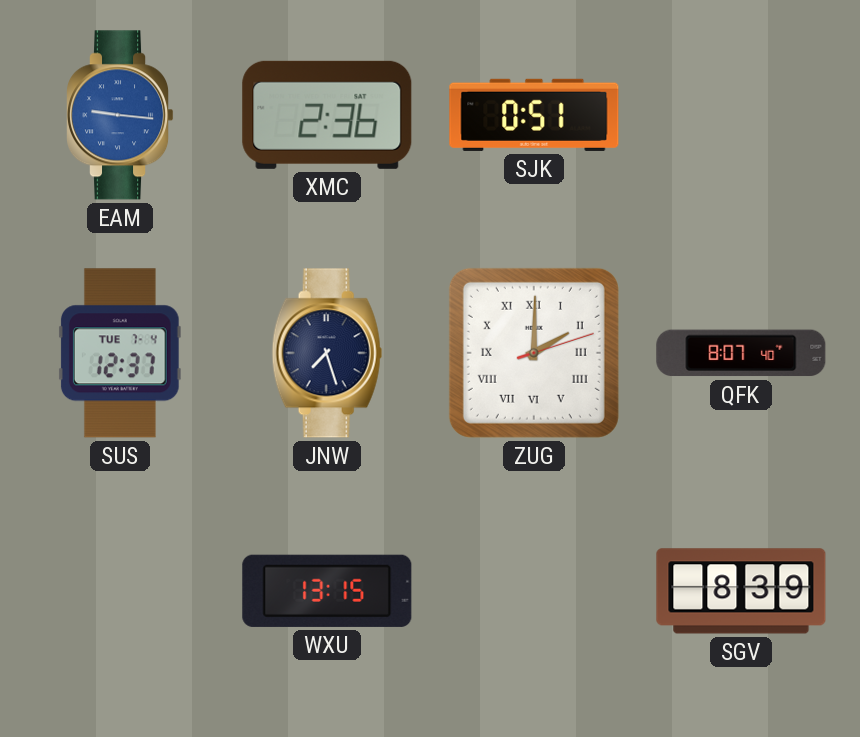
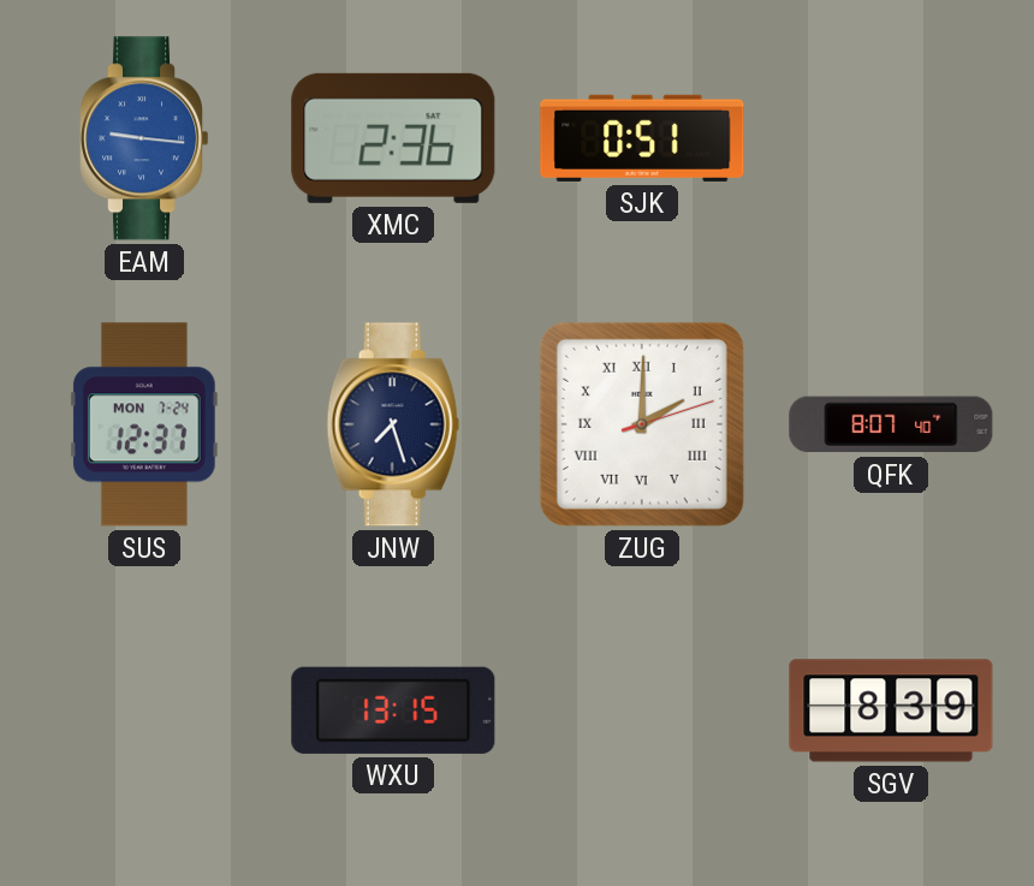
SUS date: TUE 7-4 -> MON 7-24
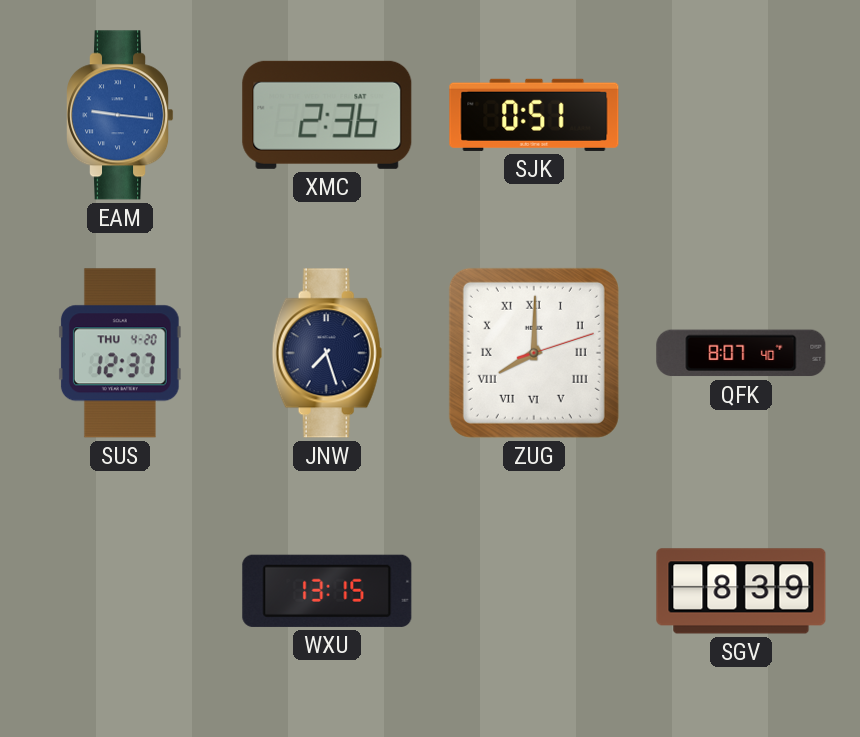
SUS date: MON 7-24 -> THU 4-20
ZUG: 2:00 -> 8:00
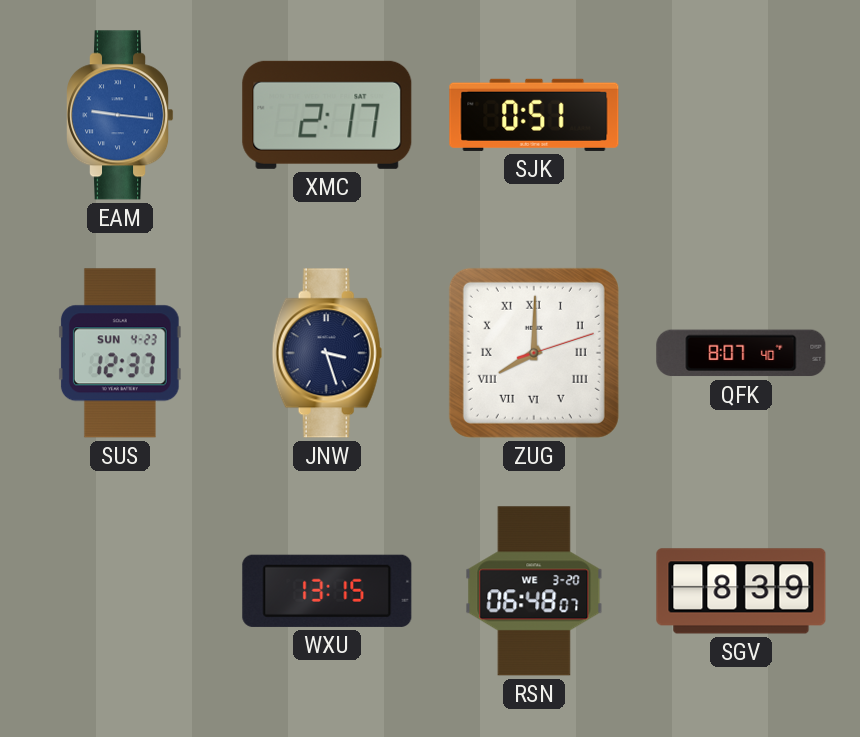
XMC: 2:36 -> 2:17
SUS date: THU 4-20 -> SUN 4-23
JNW: 7:27 -> 3:27
RSN: none -> 06:48
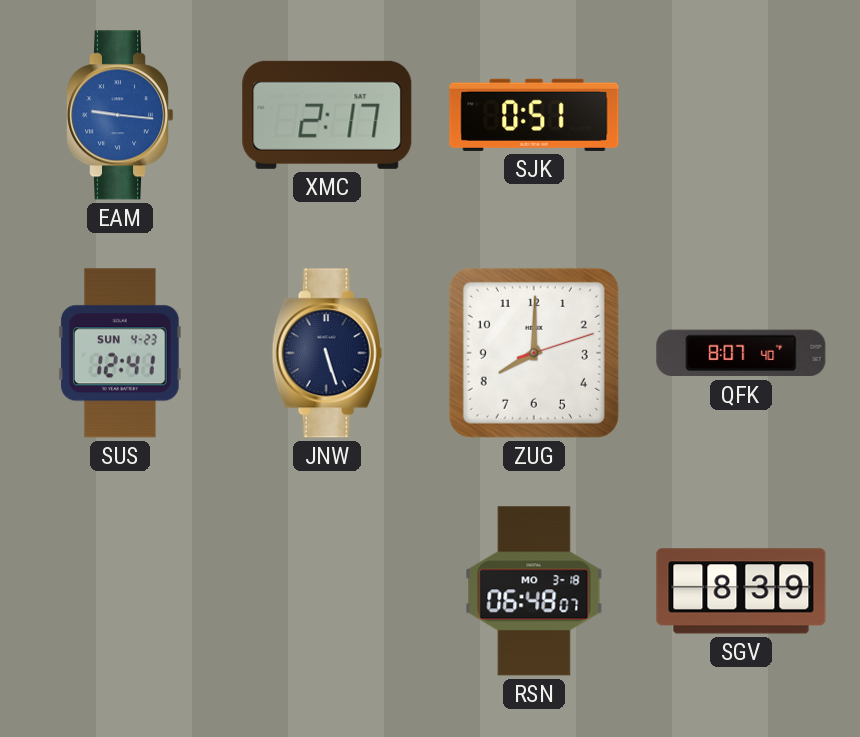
SUS: 12:37 -> 12:41
JNW: 3:27 -> 5:27
ZUG numerals: Roman -> Arabic
WXU: 13:15 -> none
RSN date: WE 3-20 -> MO 3-18
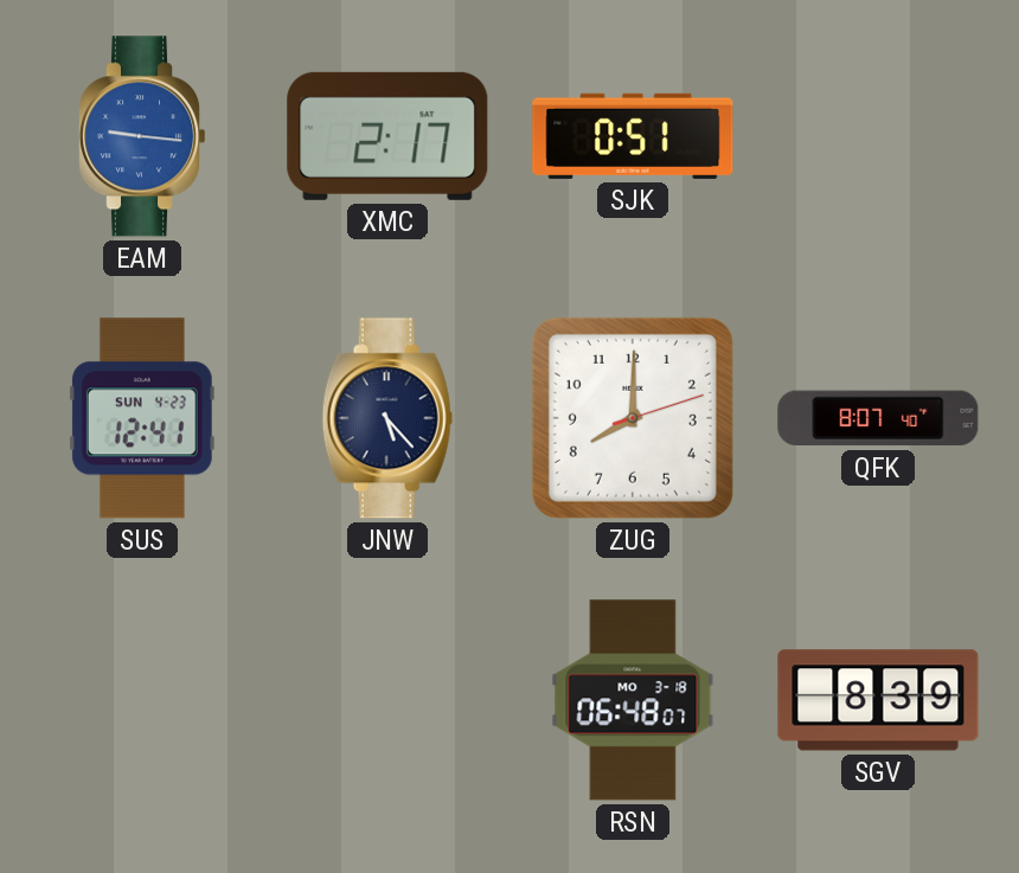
JNW: 5:27 -> 5:23
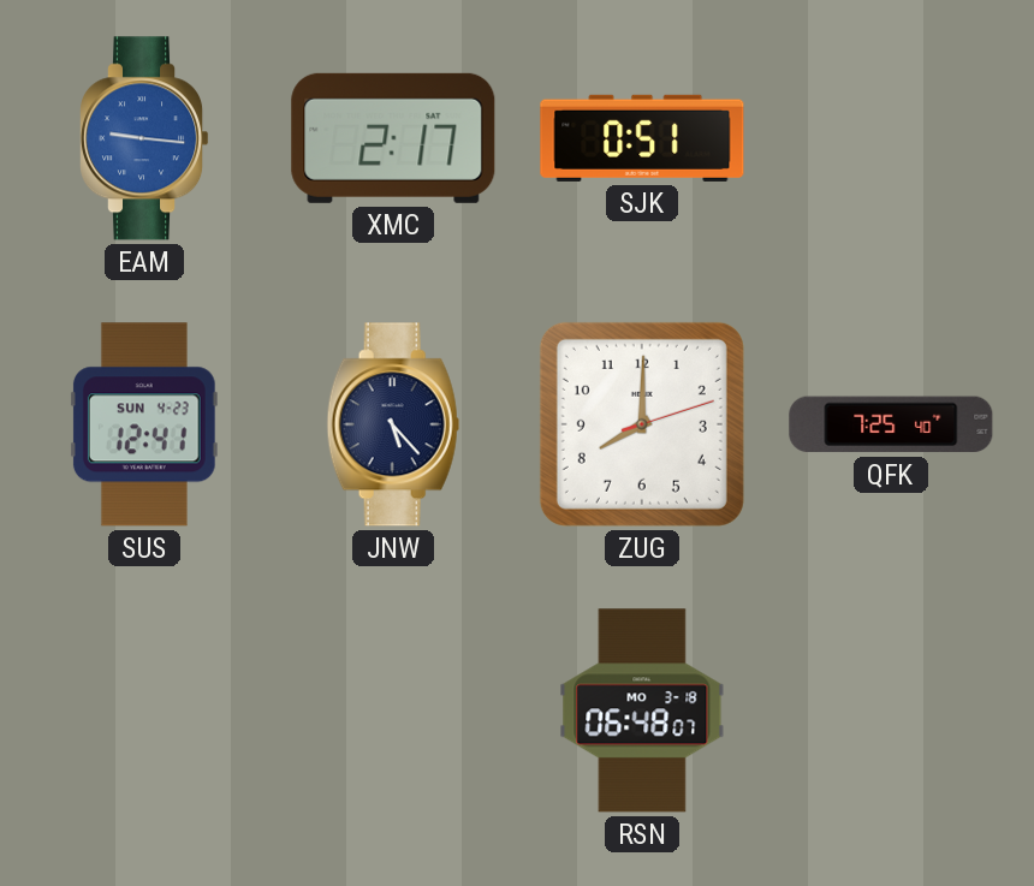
QFK: 8:07 -> 7:25
SGV: 8:39 -> none
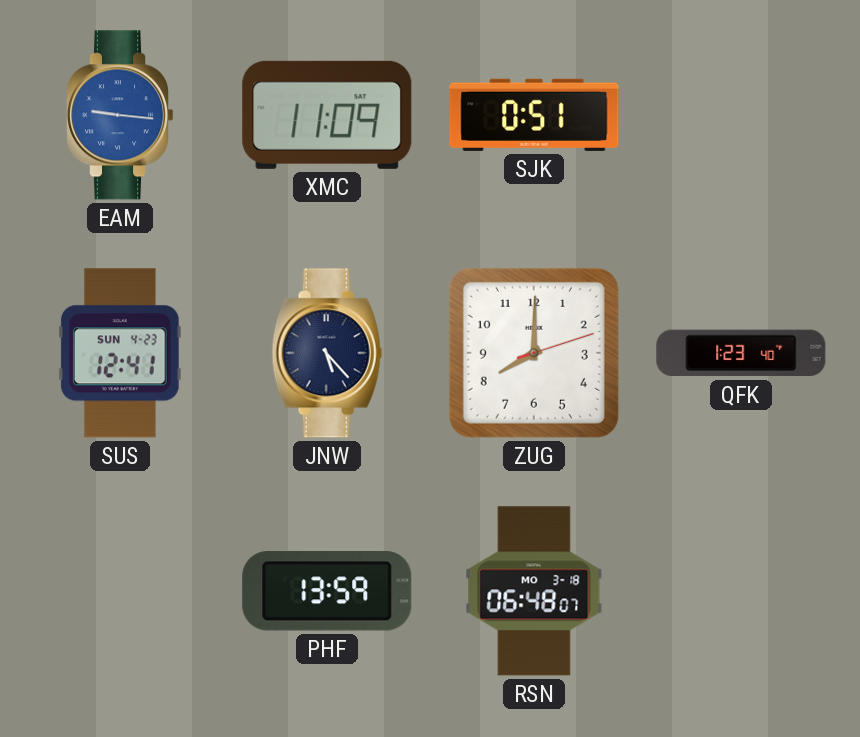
XMC: 2:17 -> 11:09
QFK: 7:25 -> 1:23
PHF: none -> 13:59
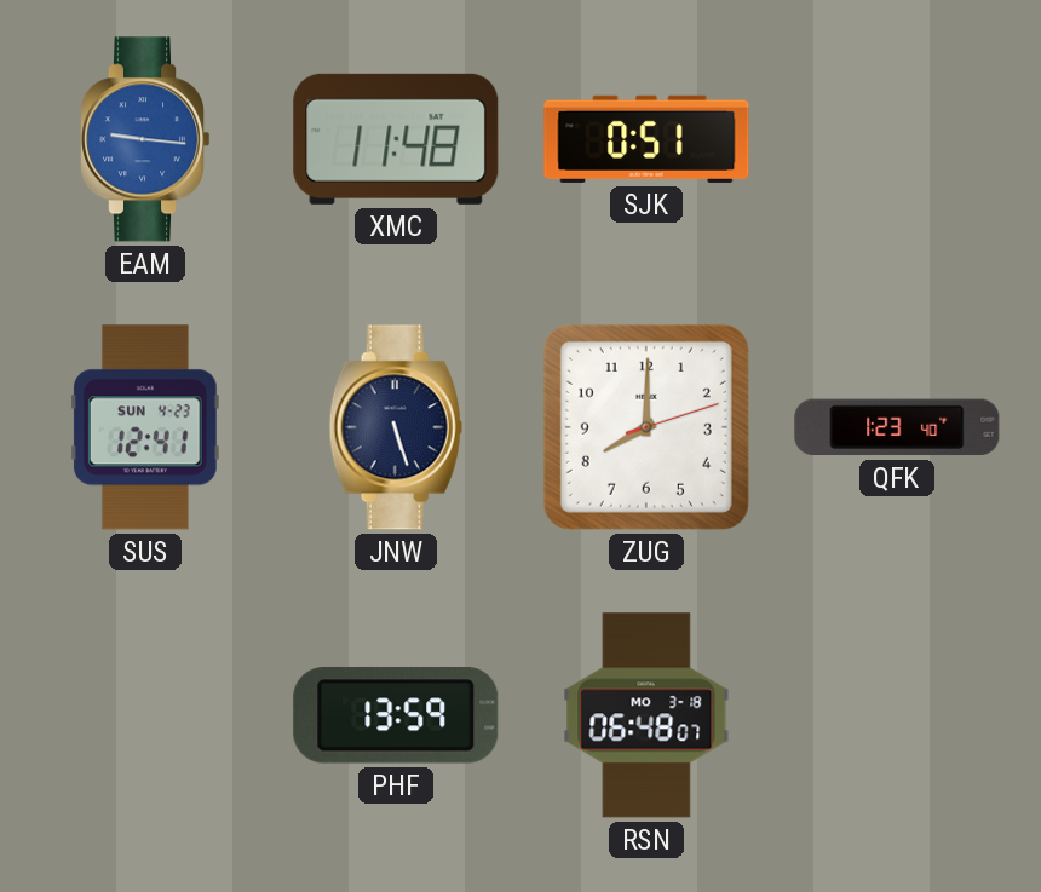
XMC: 11:09 -> 11:48
JNW: 5:23 -> 5:27
